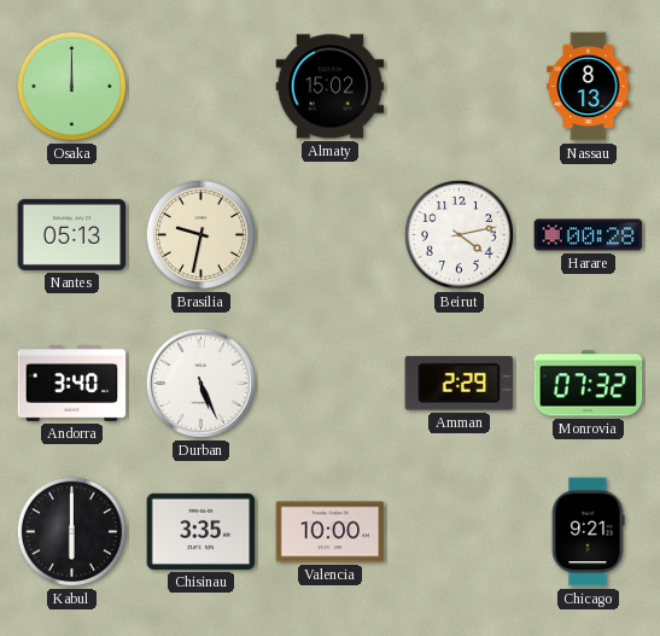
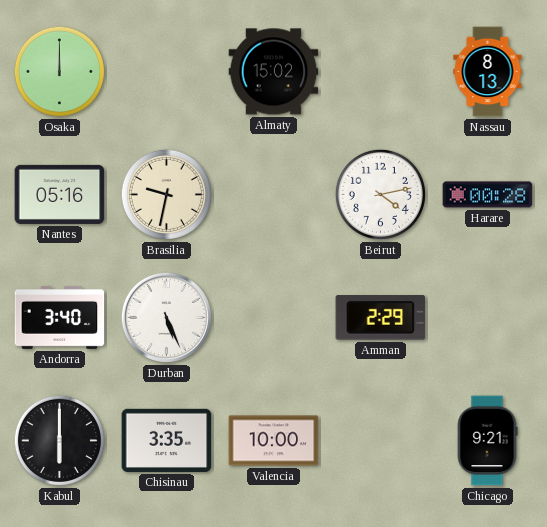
Nantes: 05:13 -> 05:16
Monrovia: 07:32 -> none
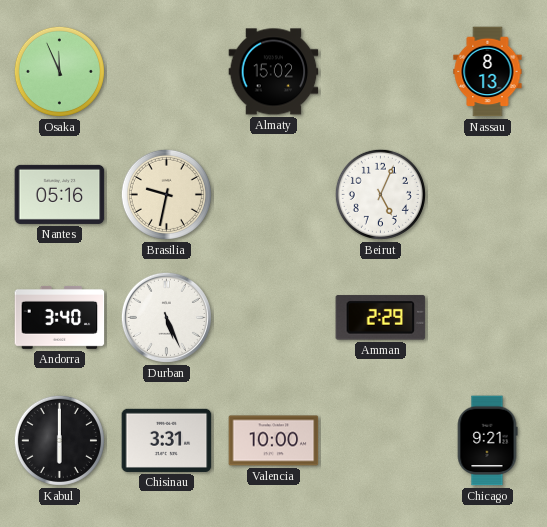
Osaka: 12:00 -> 11:56
Beirut: 4:13 -> 5:04
Harare: 00:28 -> none
Chisinau: 3:35 -> 3:31
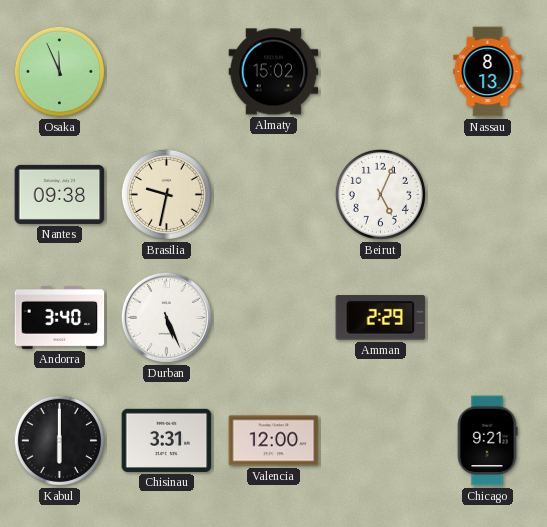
Nantes: 05:16 -> 09:38
Valencia: 10:00 -> 12:00
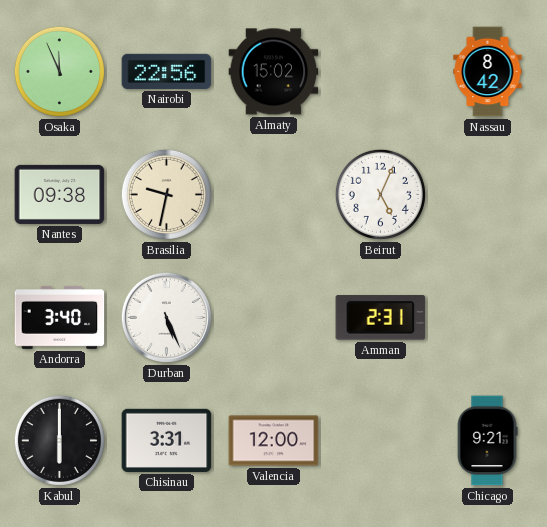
Nairobi: none -> 22:56
Nassau: 8:13 -> 8:42
Amman: 2:29 -> 2:31
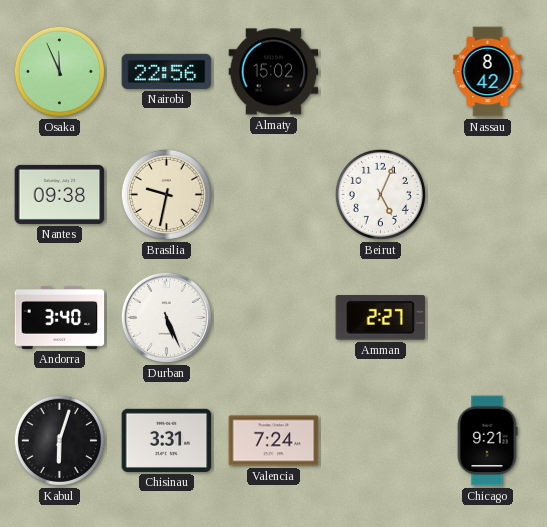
Amman: 2:31 -> 2:27
Kabul: 6:00 -> 6:03
Valencia: 12:00 -> 7:24
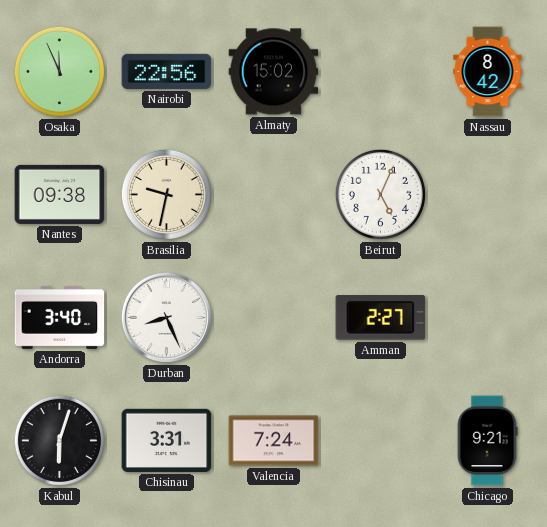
Durban: 5:26 -> 8:26
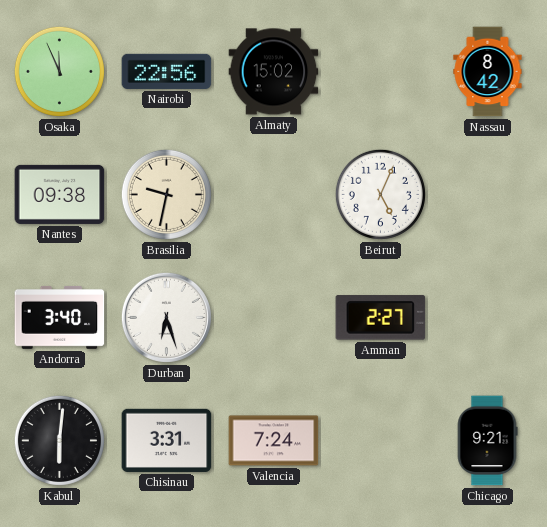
Durban: 8:26 -> 6:27
Kabul: 6:03 -> 6:01
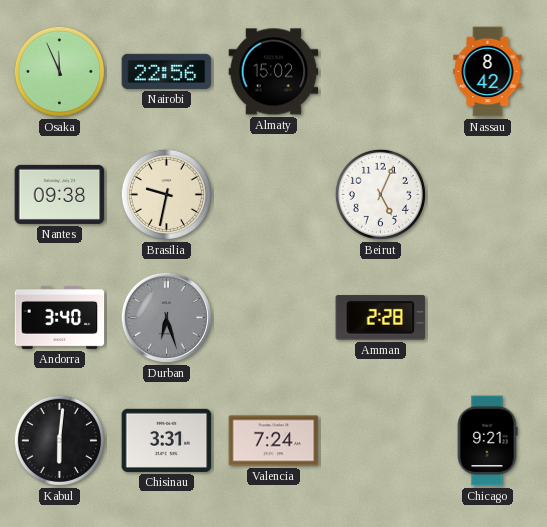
Durban dial: white -> grey
Amman: 2:27 -> 2:28
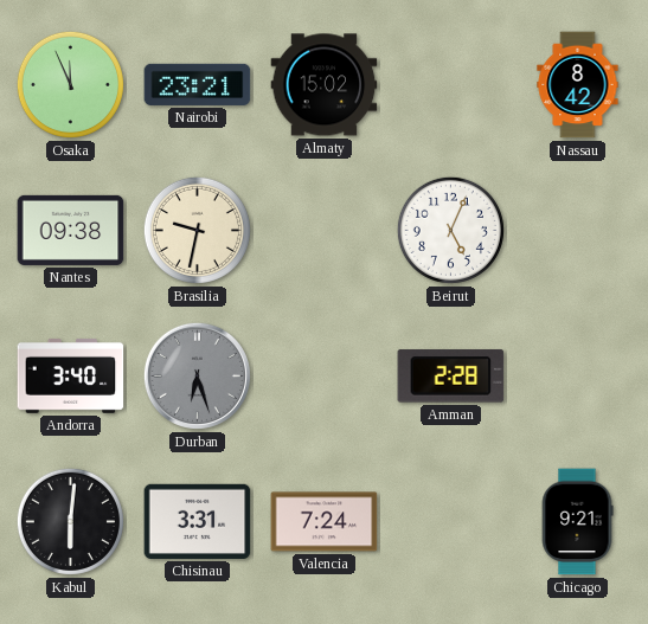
Nairobi: 22:56 -> 23:21
